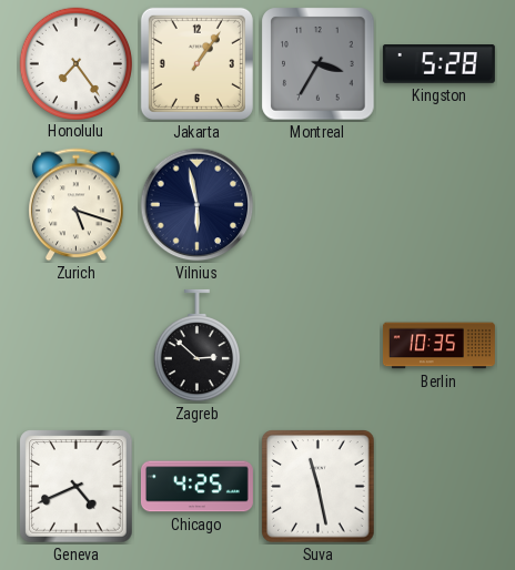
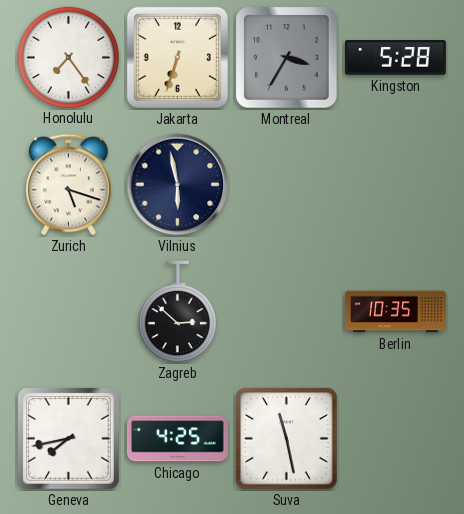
Jakarta: 1:06 -> 6:33
Geneva: 4:41 -> 7:43
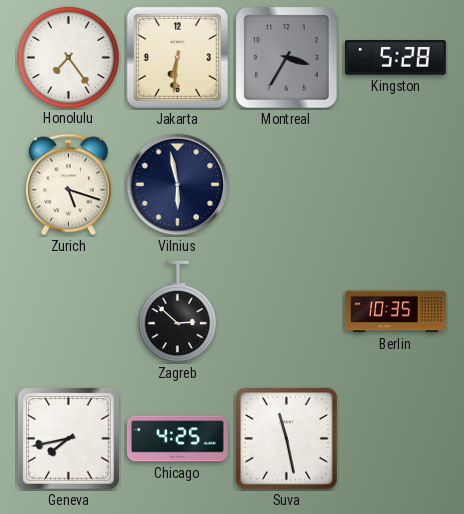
Jakarta: 6:33 -> 6:31
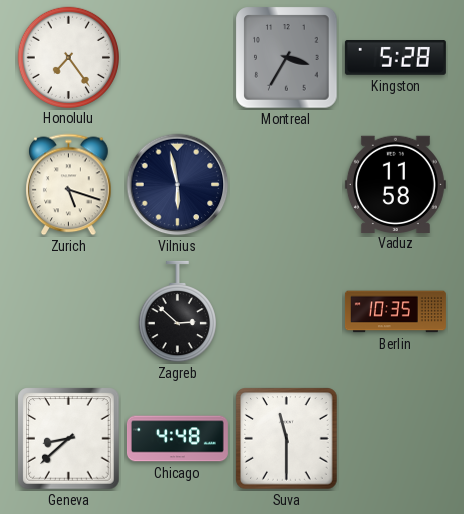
Jakarta: 6:31 -> none
Vaduz: none -> 11:58
Geneva: 7:43 -> 8:38
Chicago: 4:25 -> 4:48
Suva: 11:28 -> 11:30
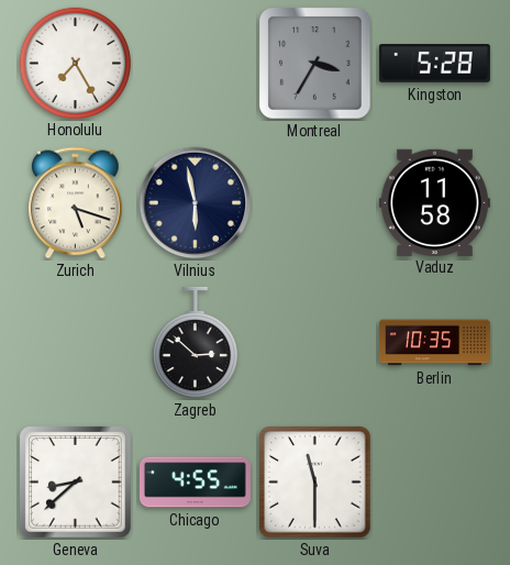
Honolulu: 7:24 -> 7:25
Chicago: 4:48 -> 4:55
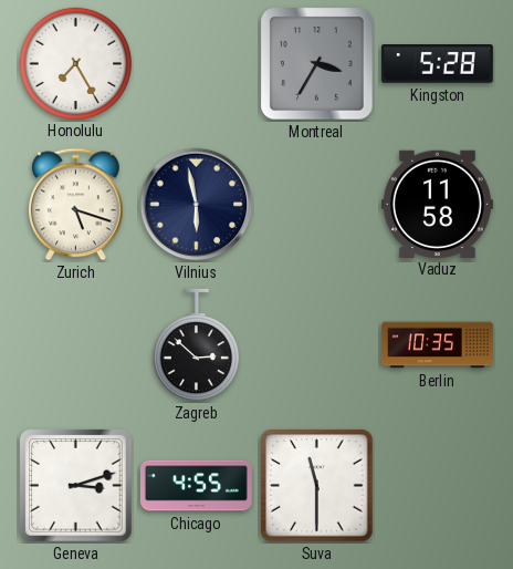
Geneva: 8:38 -> 3:12
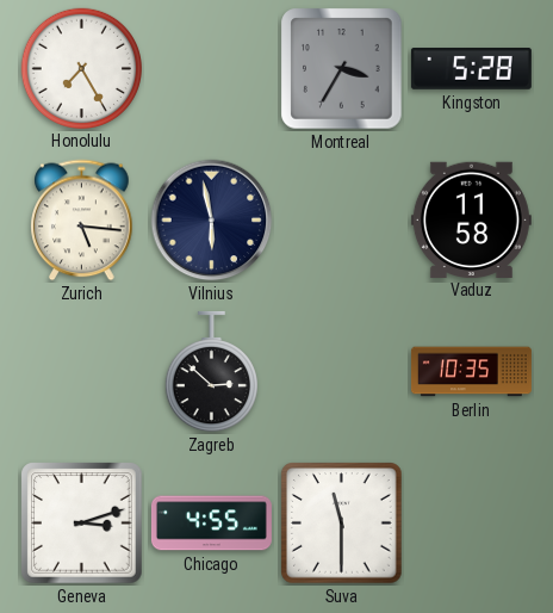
Zurich: 5:18 -> 5:16
